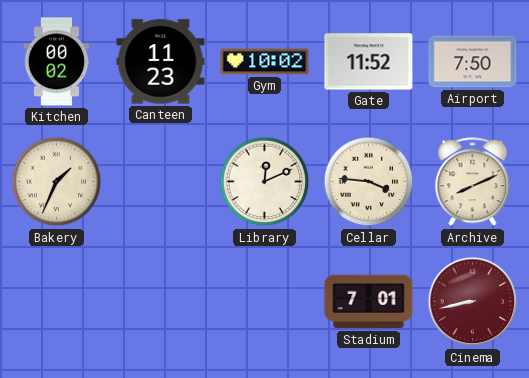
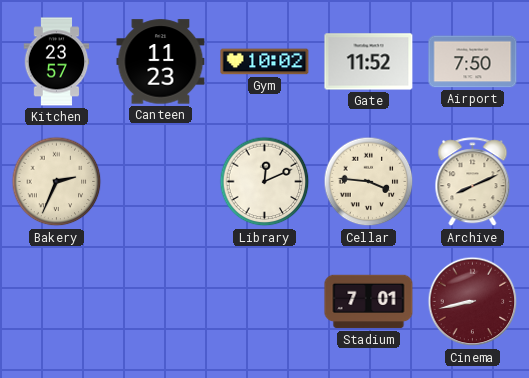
Kitchen: 00:02 -> 23:57
Bakery: 1:34 -> 2:34
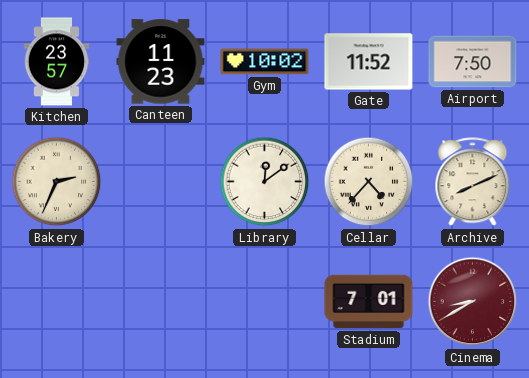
Library: 12:11 -> 12:09
Cellar: 3:46 -> 4:37
Cinema: 8:43 -> 8:40
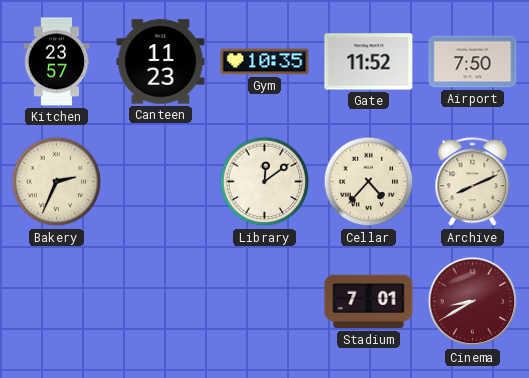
Gym: 10:02 -> 10:35
